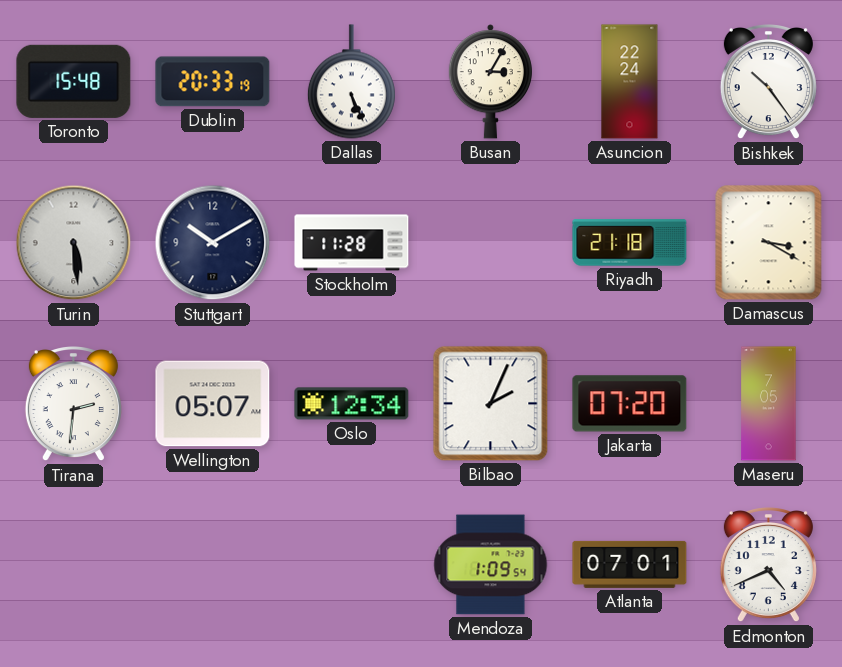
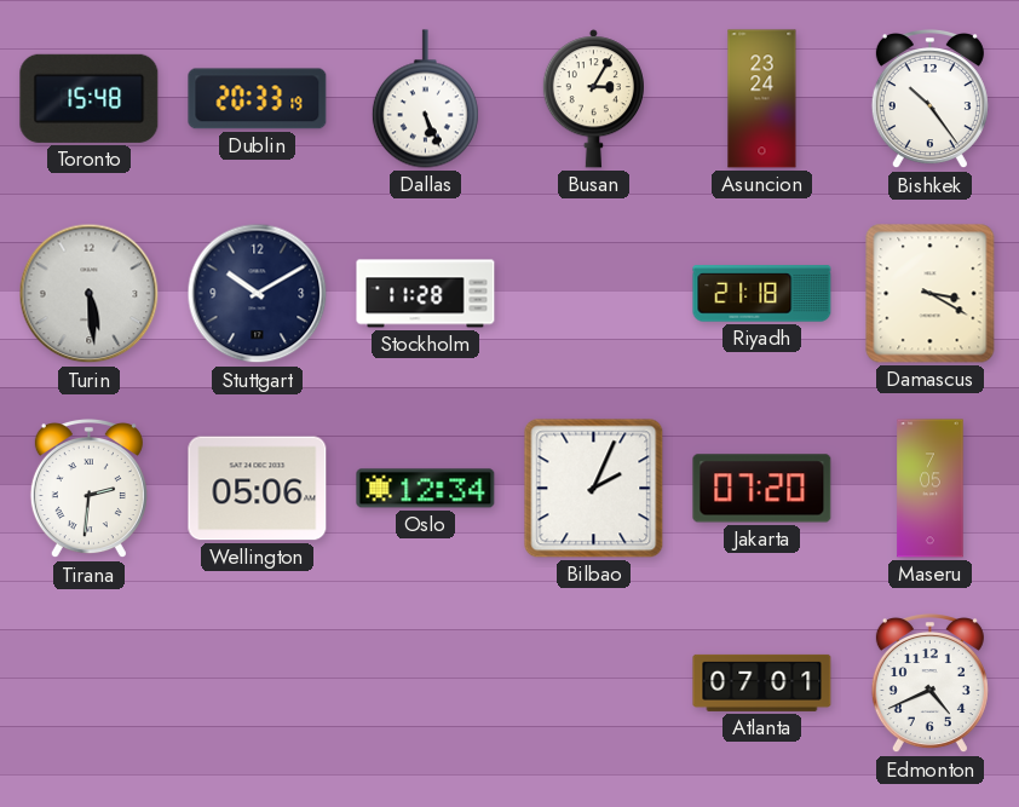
Asuncion: 22:24 -> 23:24
Wellington: 05:07 -> 05:06
Mendoza: 1:09 -> none
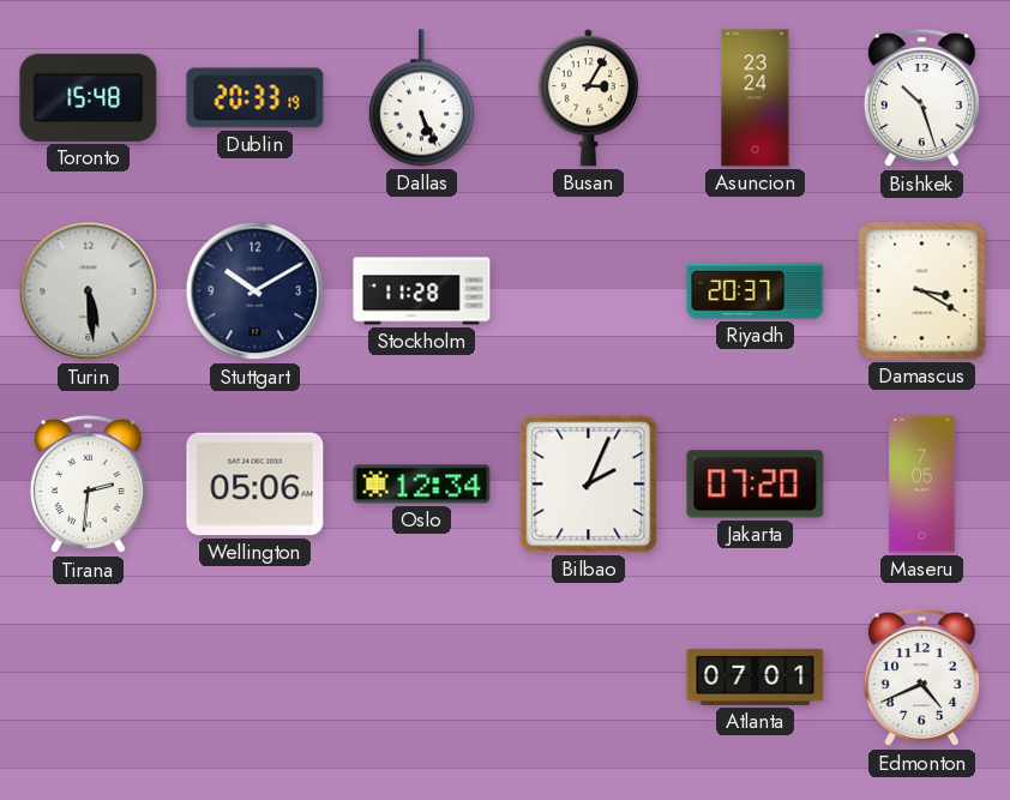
Bishkek: 10:24 -> 10:27
Riyadh: 21:18 -> 20:37
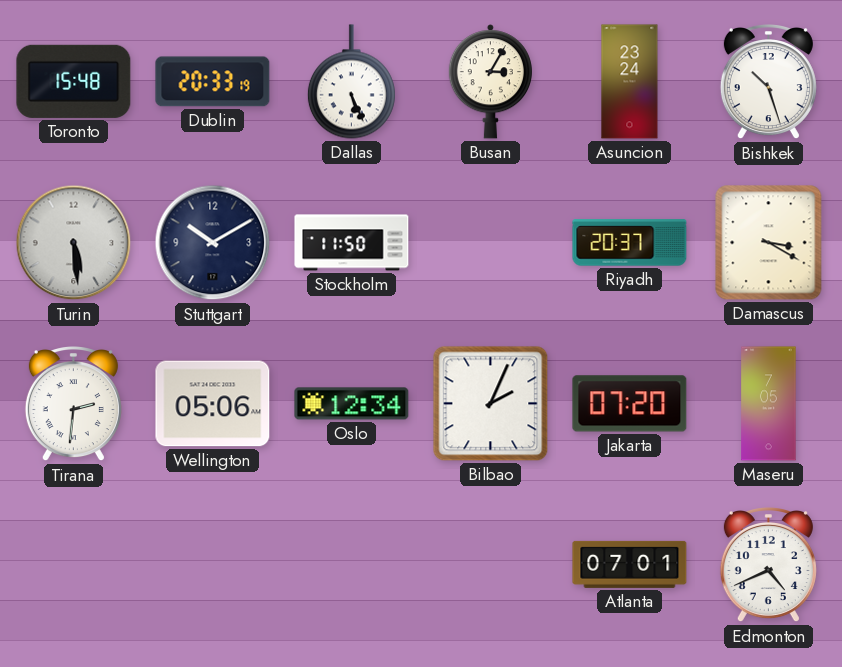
Stockholm: 11:28 -> 11:50
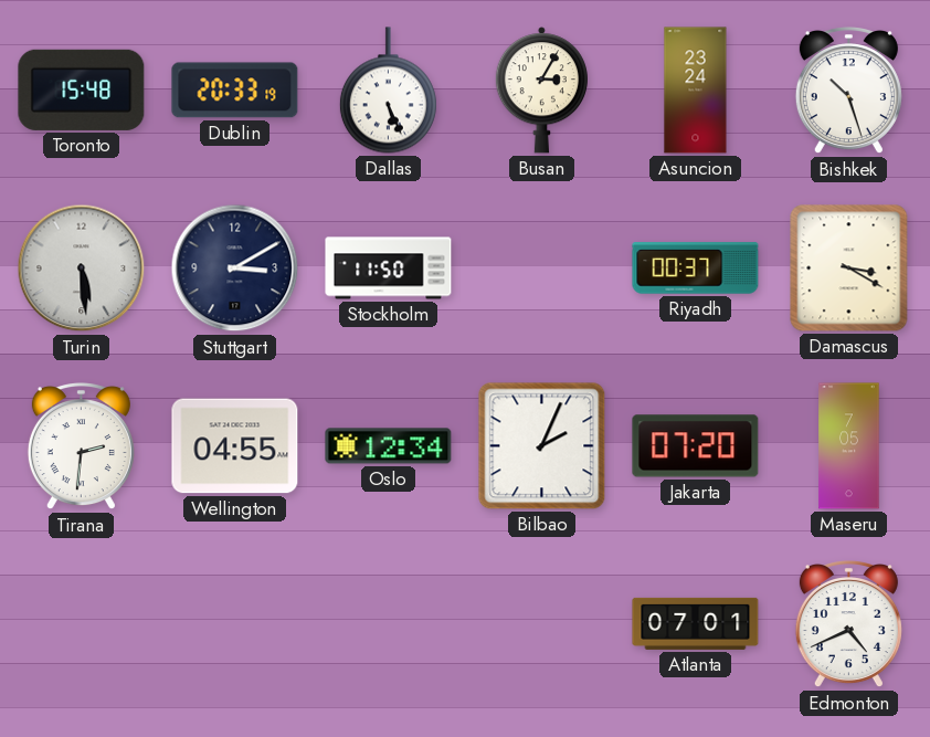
Stuttgart: 10:10 -> 3:10
Riyadh: 20:37 -> 00:37
Wellington: 05:06 -> 04:55
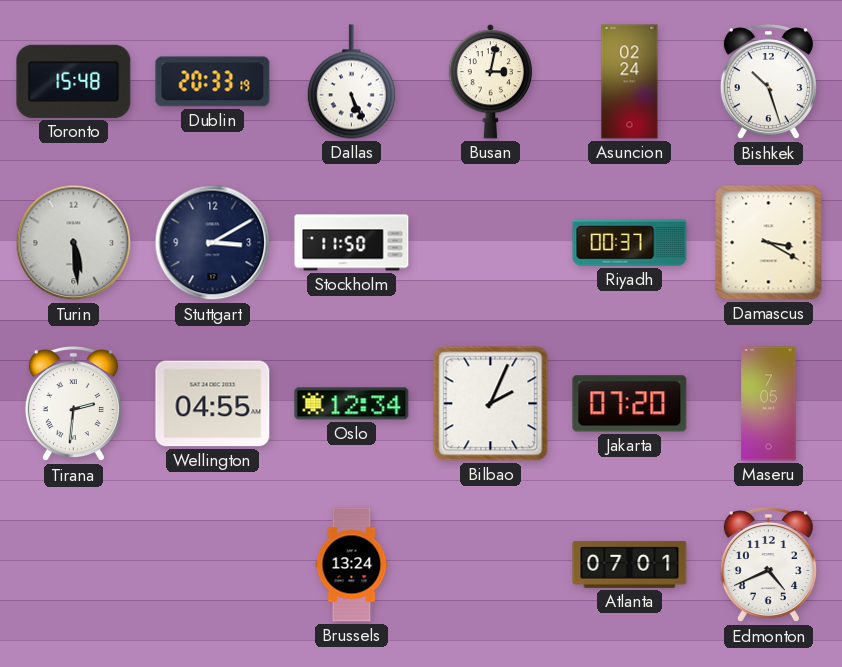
Busan: 3:05 -> 3:02
Asuncion: 23:24 -> 02:24
Brussels: none -> 13:24
